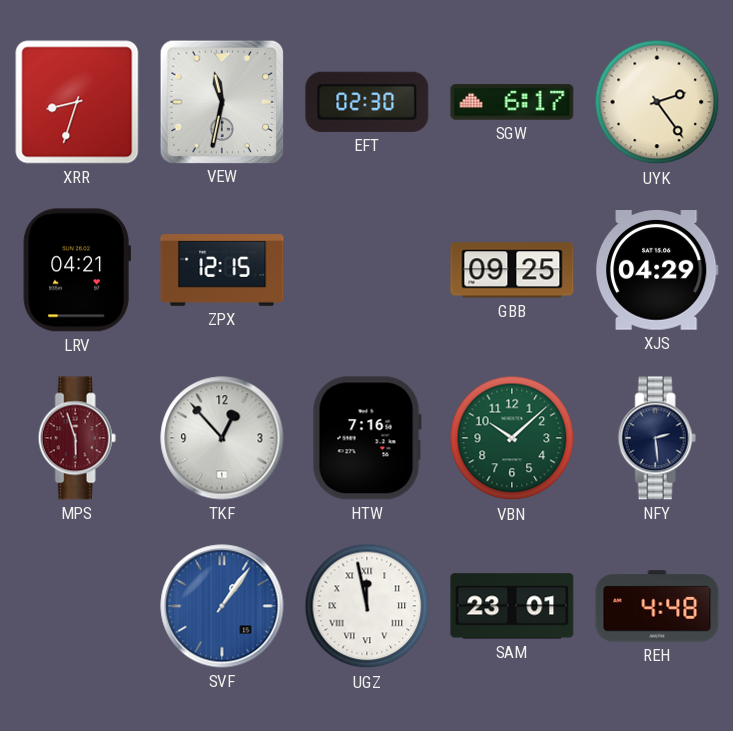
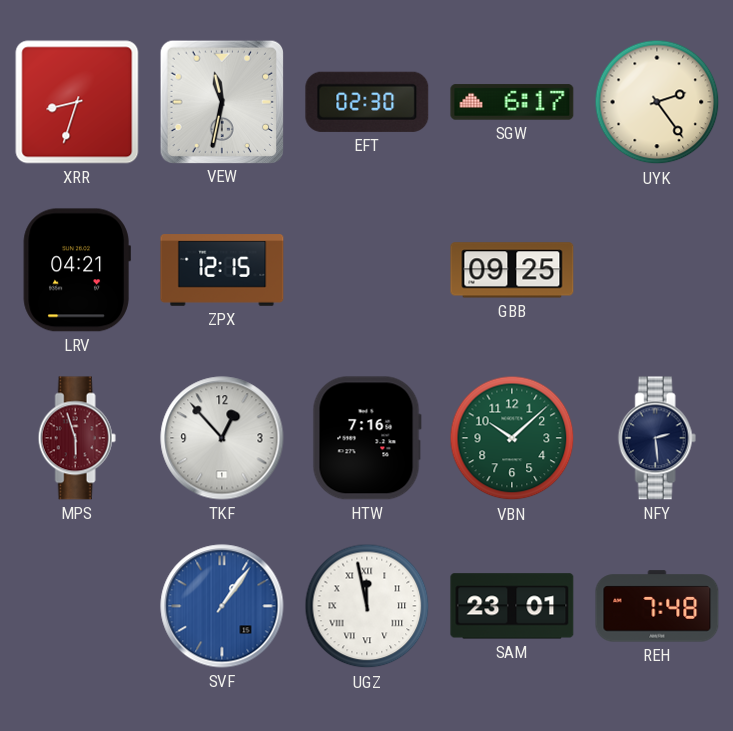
XJS: 04:29 -> none
REH: 4:48 -> 7:48
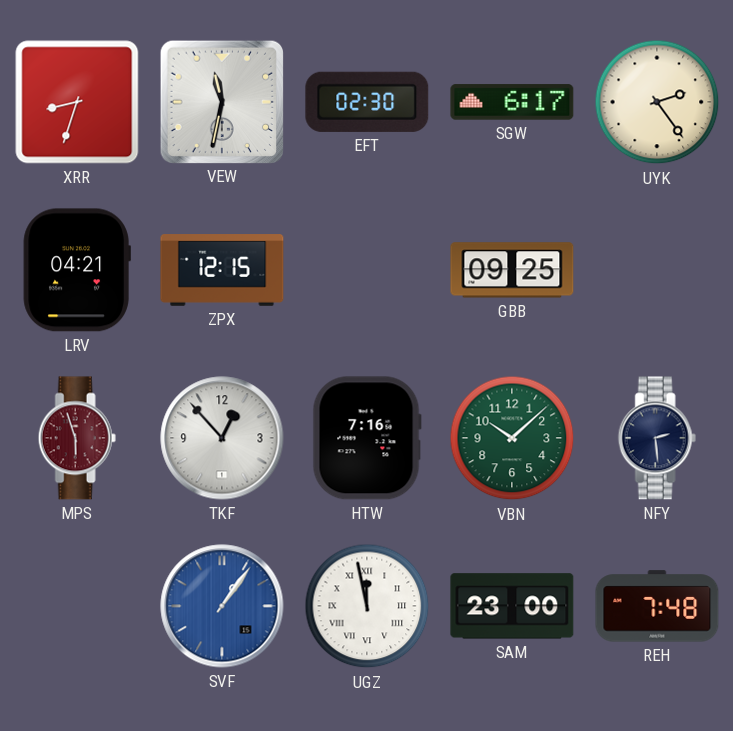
SAM: 23:01 -> 23:00
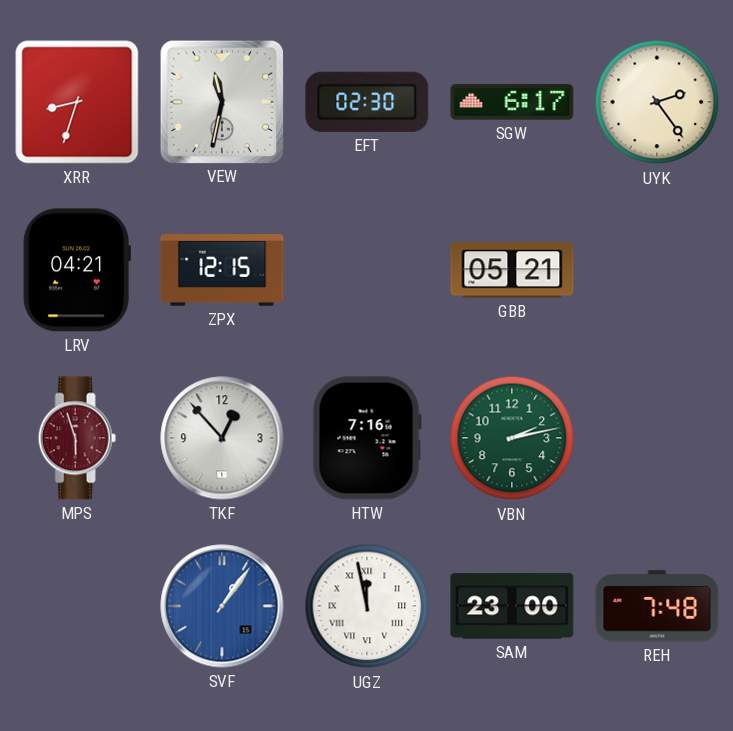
GBB: 09:25 -> 05:21
VBN: 10:08 -> 2:13
NFY: 2:29 -> none
